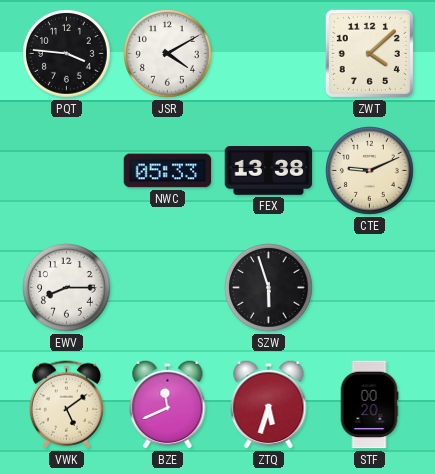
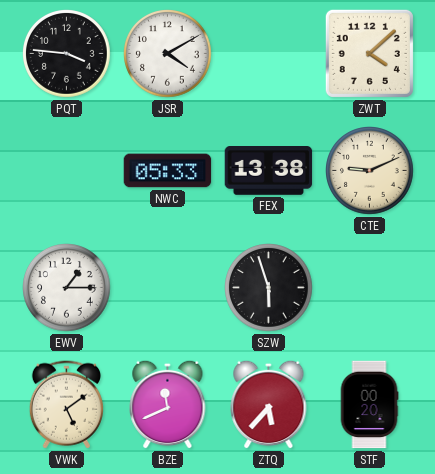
EWV: 8:15 -> 1:15
ZTQ: 5:33 -> 5:37
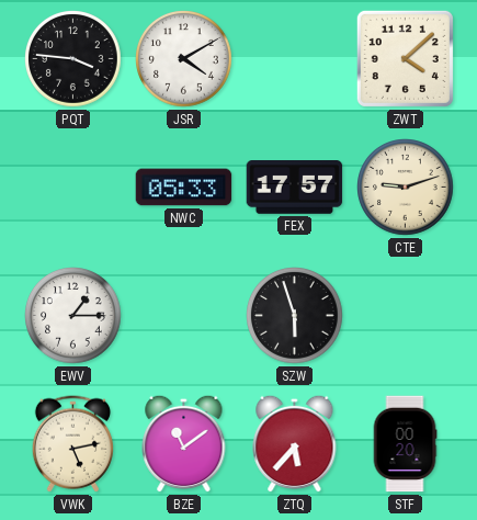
FEX: 13:38 -> 17:57
CTE: 9:11 -> 9:12
VWK: 5:09 -> 5:13
BZE: 11:41 -> 11:09
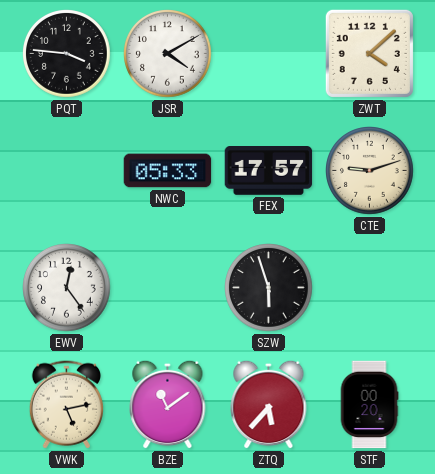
EWV: 1:15 -> 12:24
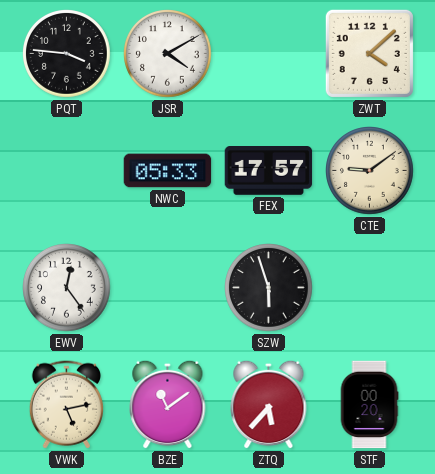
CTE: 9:12 -> 9:09
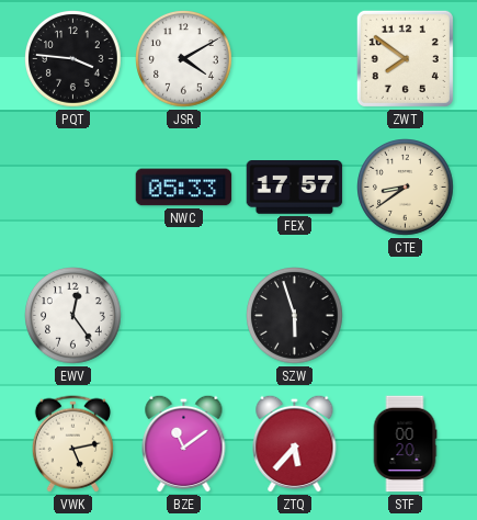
ZWT: 4:08 -> 7:51
CTE: 9:09 -> 8:39
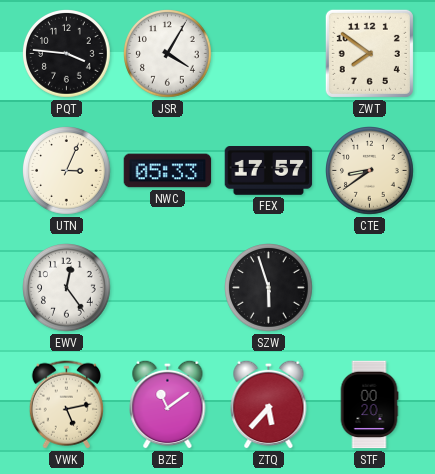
JSR: 4:10 -> 4:05
UTN: none -> 3:04
